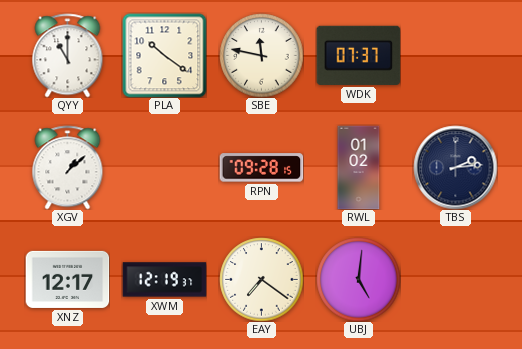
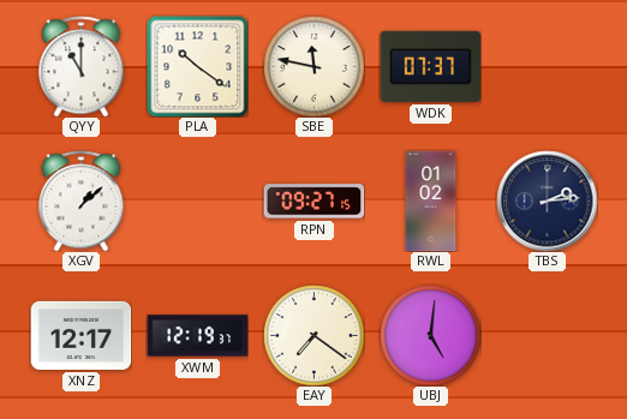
RPN: 09:28 -> 09:27
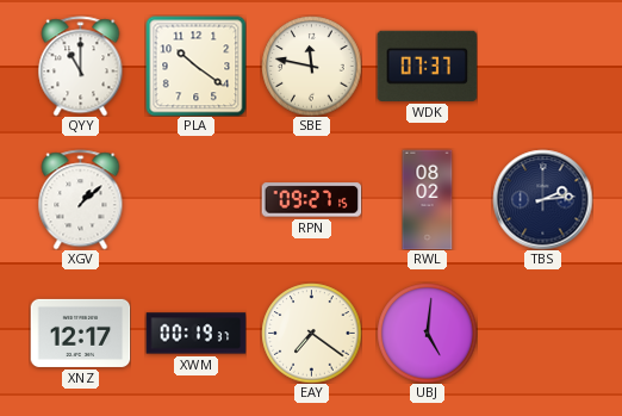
RWL: 01:02 -> 08:02
XWM: 12:19 -> 00:19
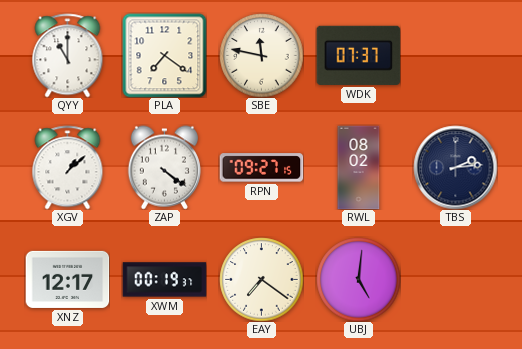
PLA: 10:21 -> 7:21
ZAP: none -> 4:21
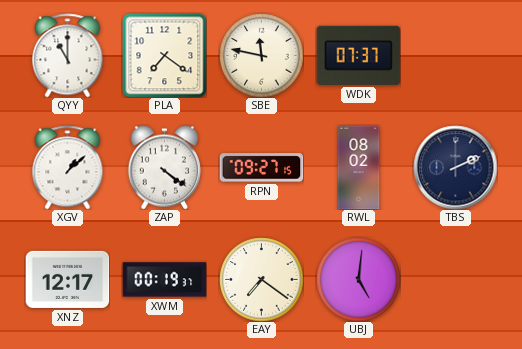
TBS: 2:14 -> 2:11
